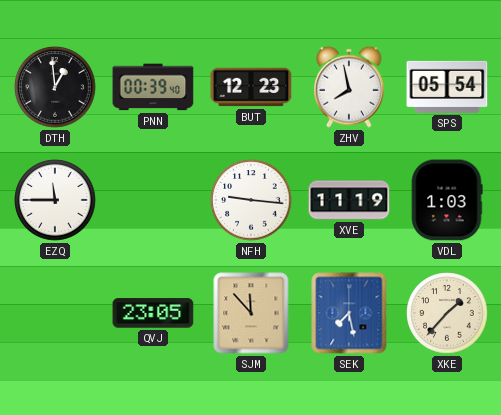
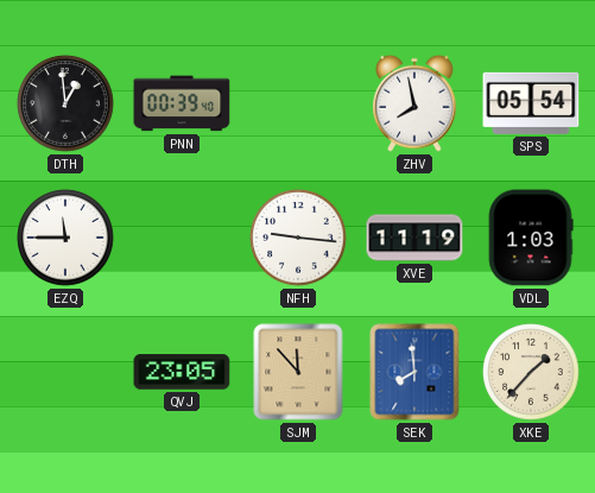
BUT: 12:23 -> none
SEK: 7:28 -> 7:59
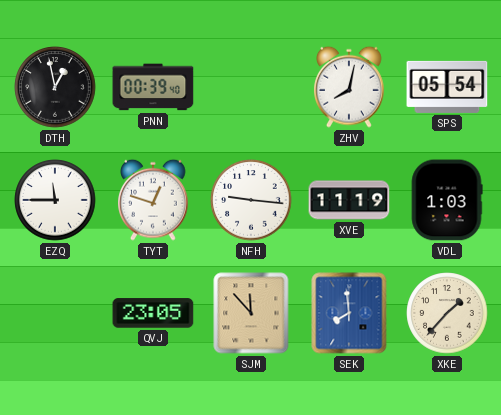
DTH: 12:59 -> 12:58
ZHV: 7:58 -> 8:02
TYT: none -> 12:48
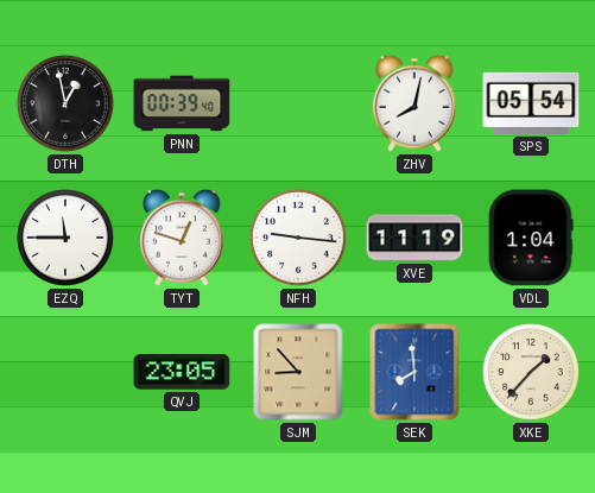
VDL: 1:03 -> 1:04
SJM: 11:53 -> 8:53
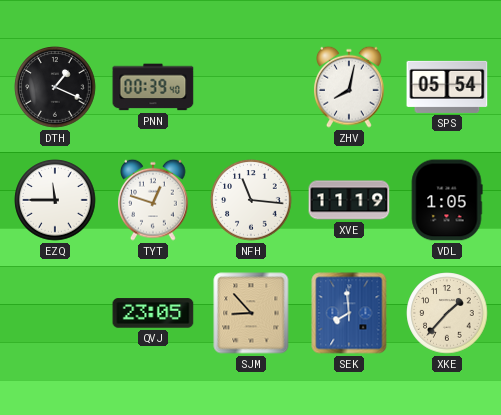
DTH: 12:58 -> 1:19
NFH: 9:16 -> 11:16
VDL: 1:04 -> 1:05
